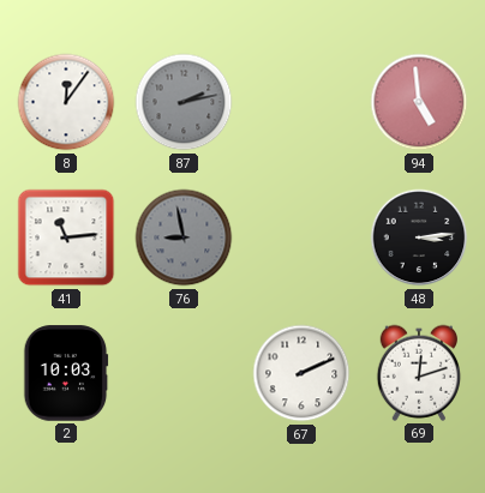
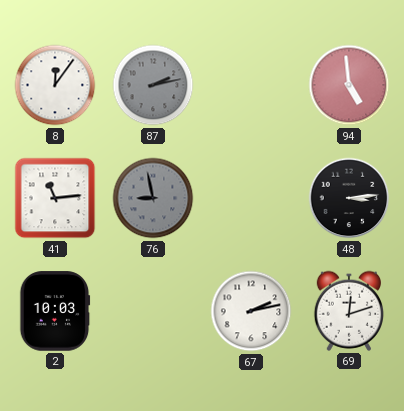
67: 2:11 -> 2:13
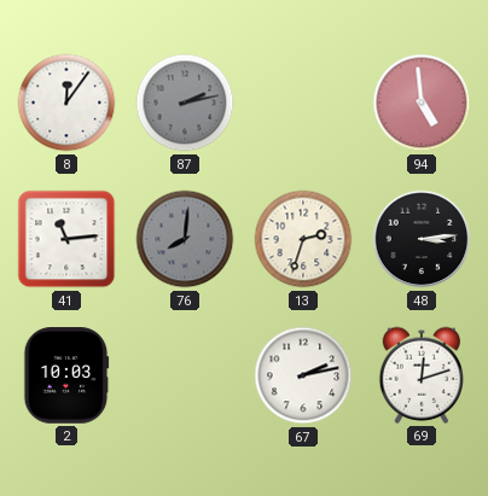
76: 8:58 -> 8:01
13: none -> 2:33
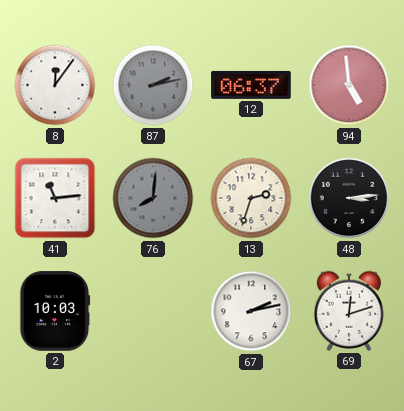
12: none -> 06:37
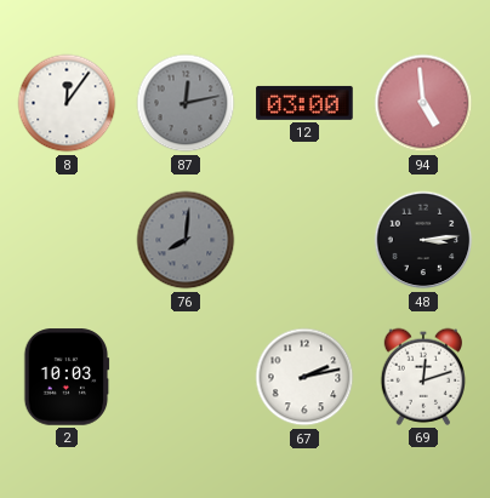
87: 2:13 -> 12:13
12: 06:37 -> 03:00
41: 11:14 -> none
13: 2:33 -> none
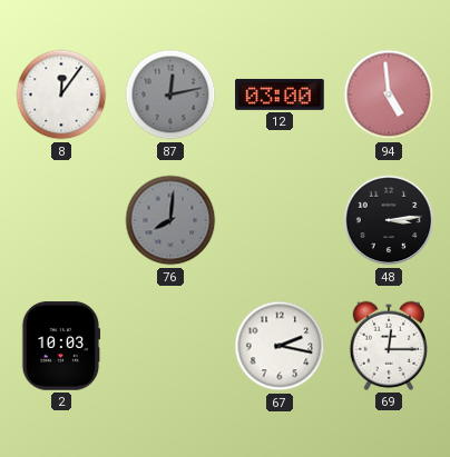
67: 2:13 -> 2:17
69: 12:12 -> 12:15
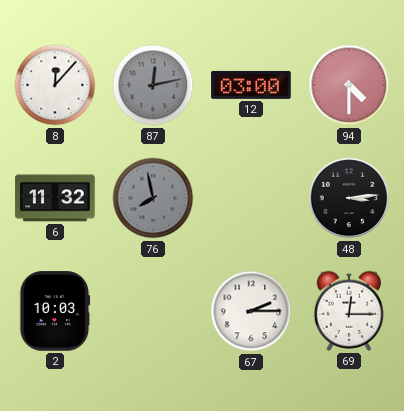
8: 12:06 -> 12:07
94: 4:59 -> 4:30
6: none -> 11:32
76: 8:01 -> 7:58
67: 2:17 -> 2:15
